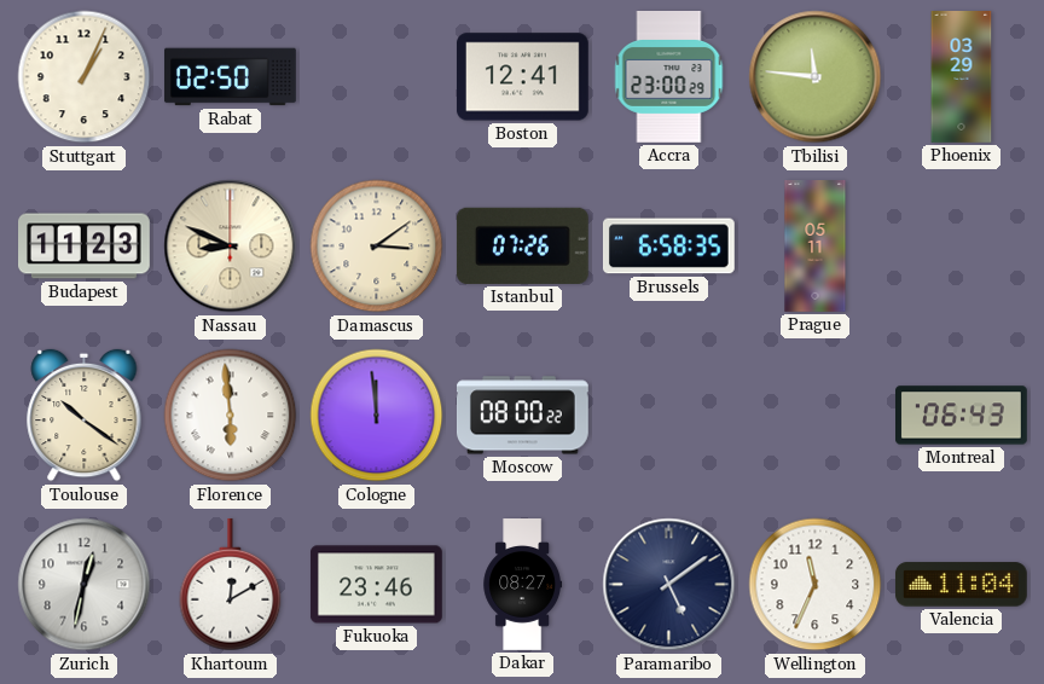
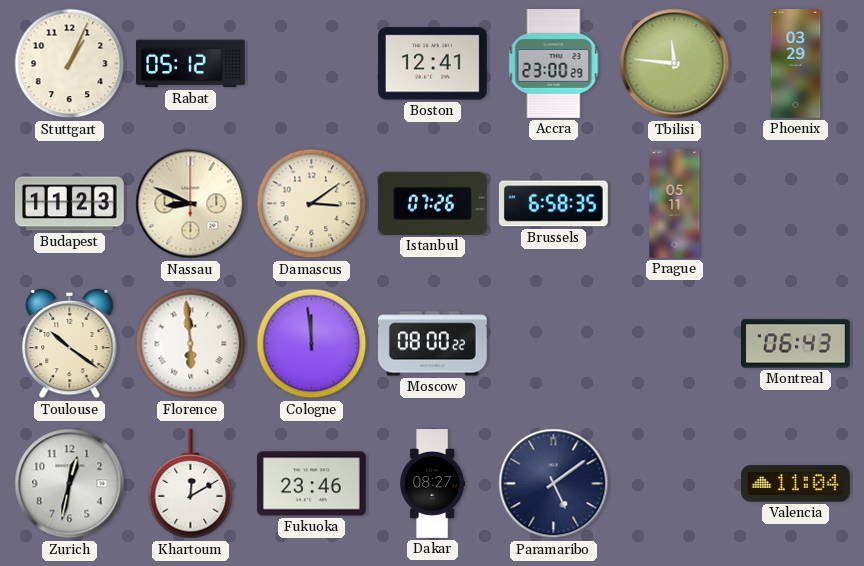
Rabat: 02:50 -> 05:12
Wellington: 11:34 -> none
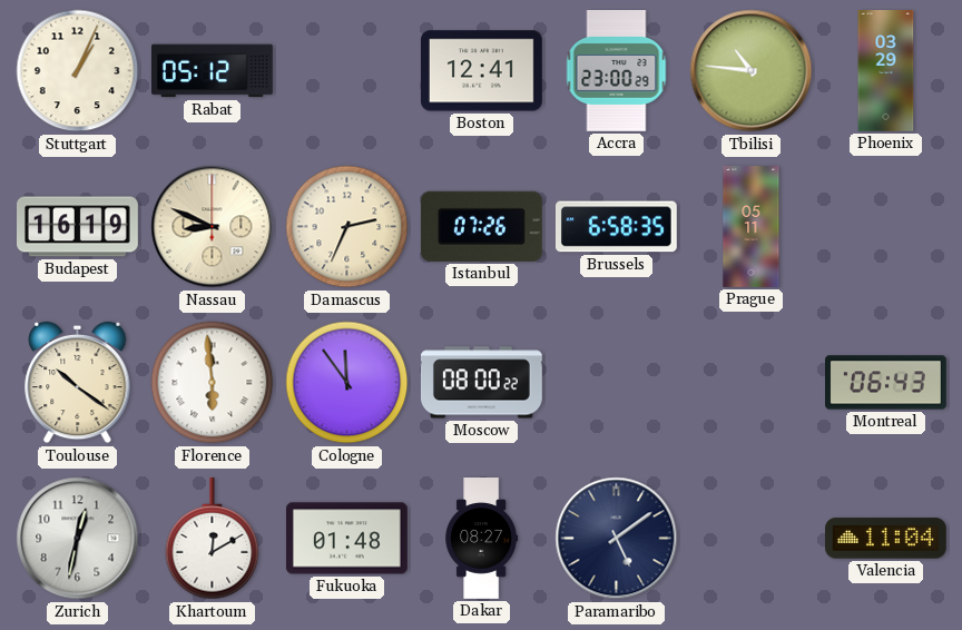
Tbilisi: 11:46 -> 10:46
Budapest: 11:23 -> 16:19
Damascus: 3:09 -> 2:34
Cologne: 11:59 -> 11:54
Fukuoka: 23:46 -> 01:48
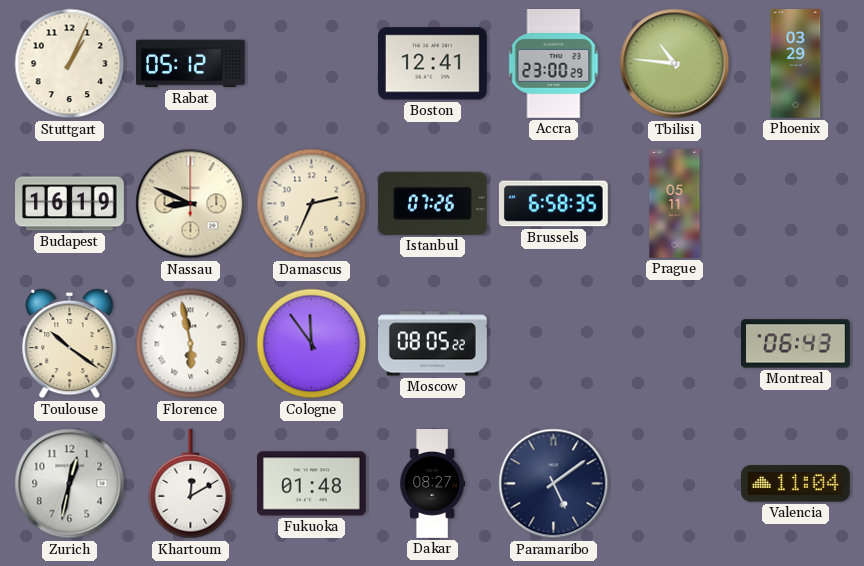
Florence: 5:59 -> 5:58
Moscow: 08:00 -> 08:05
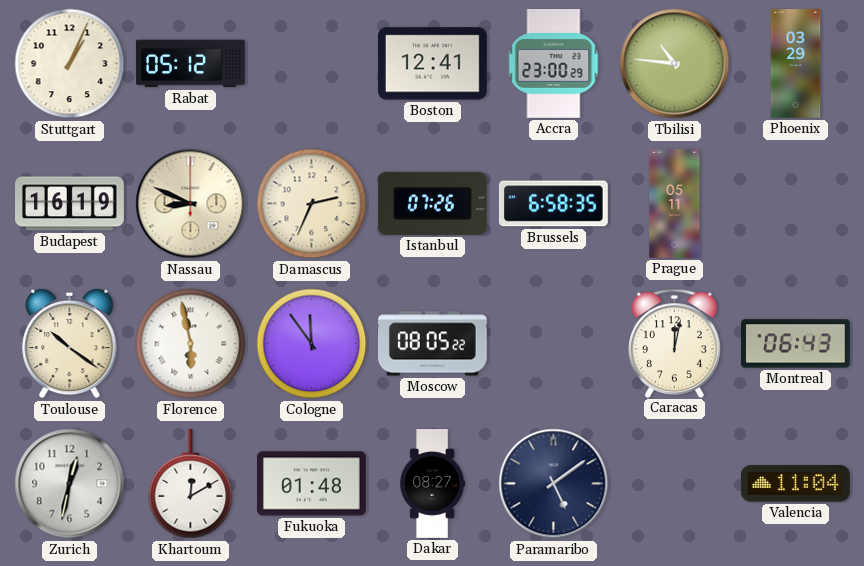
Caracas: none -> 12:02
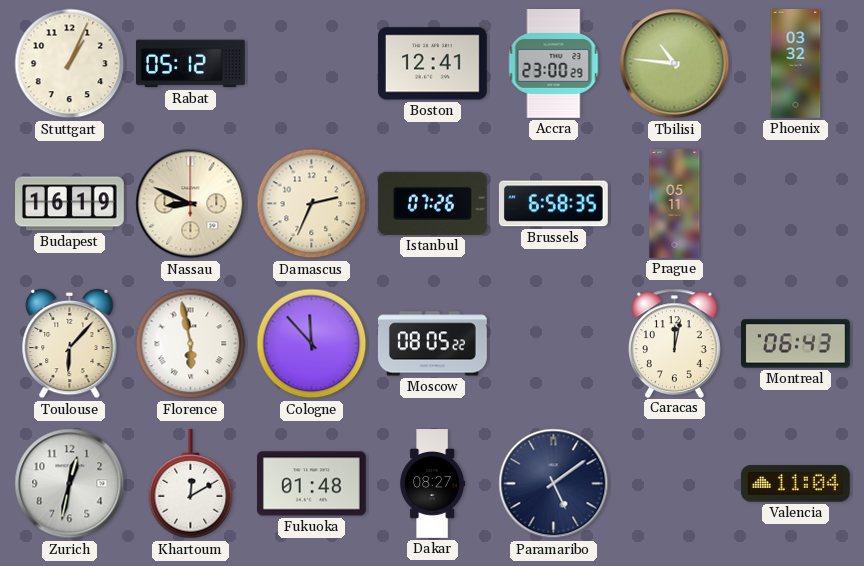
Phoenix: 03:29 -> 03:32
Toulouse: 10:21 -> 6:07
Cologne: 11:54 -> 11:53
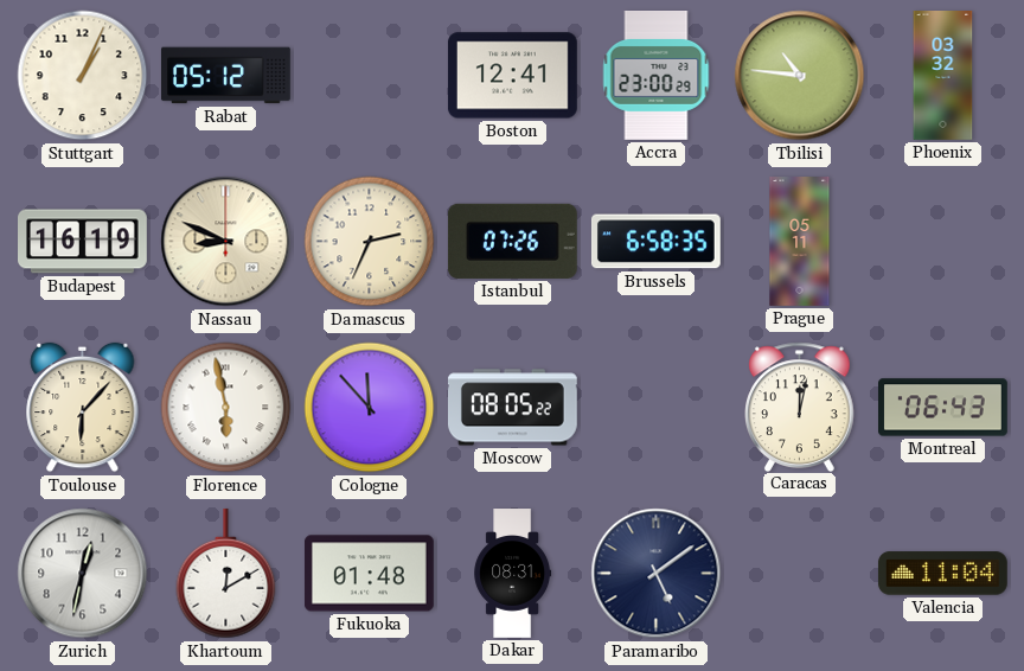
Dakar: 08:27 -> 08:31
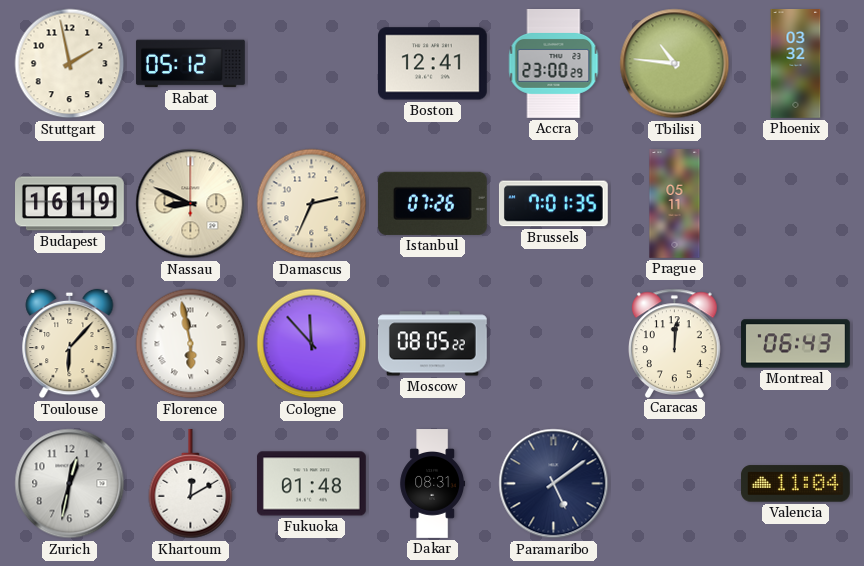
Stuttgart: 1:04 -> 1:58
Brussels: 6:58 -> 7:01
Caracas: 12:02 -> 12:01
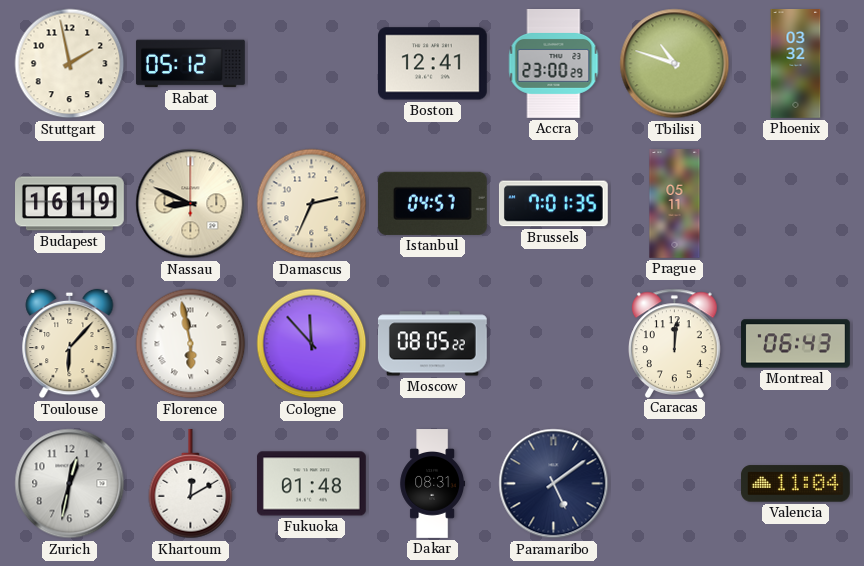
Tbilisi: 10:46 -> 10:48
Istanbul: 07:26 -> 04:57
